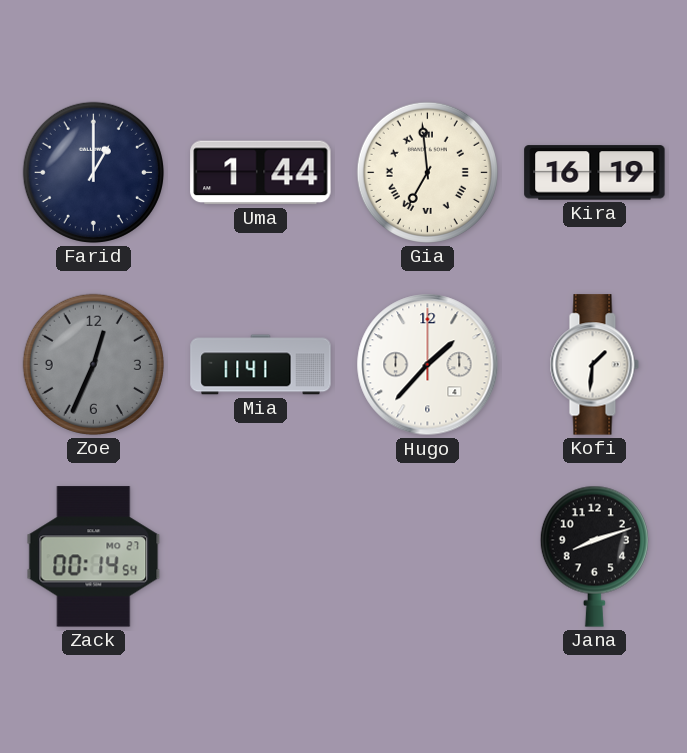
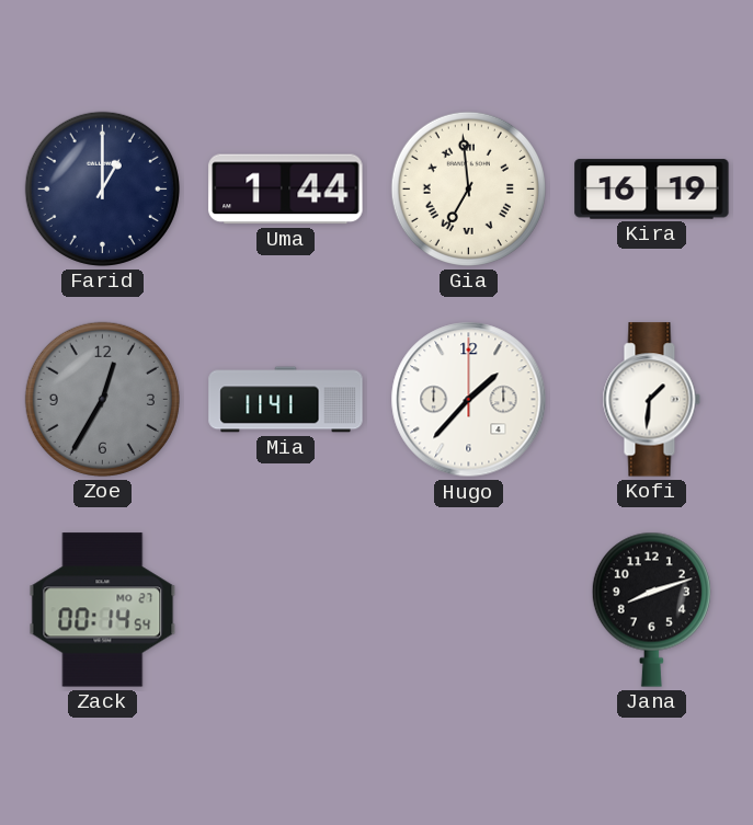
Zoe: 12:34 -> 12:35
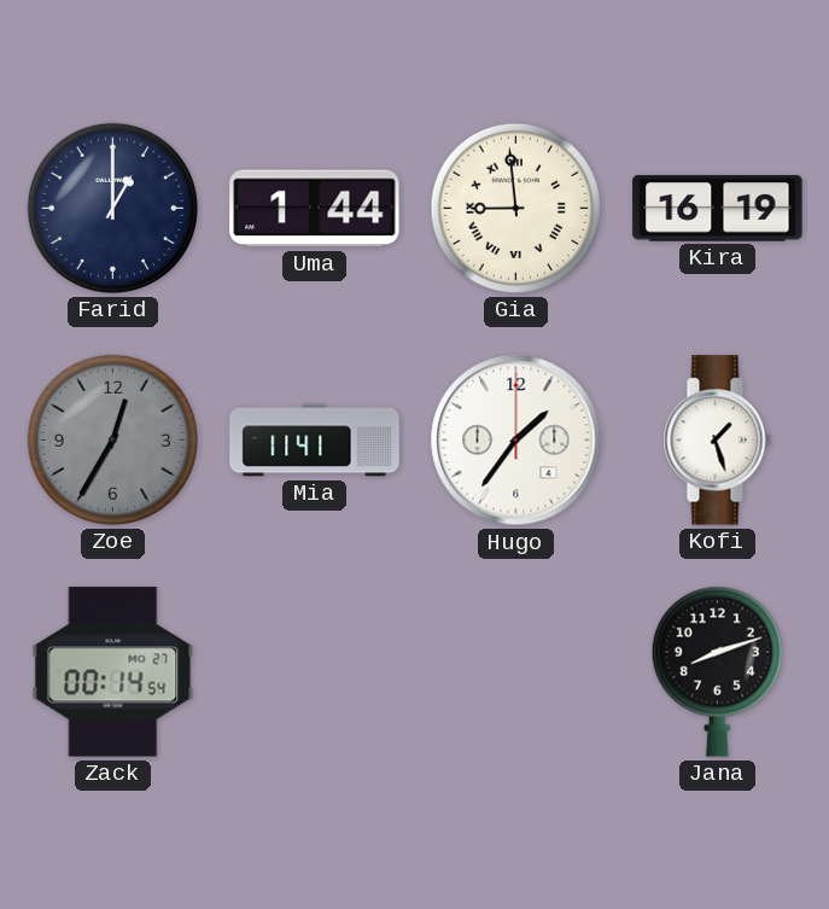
Gia: 6:59 -> 8:59
Hugo: 1:37 -> 1:36
Kofi: 1:31 -> 1:27
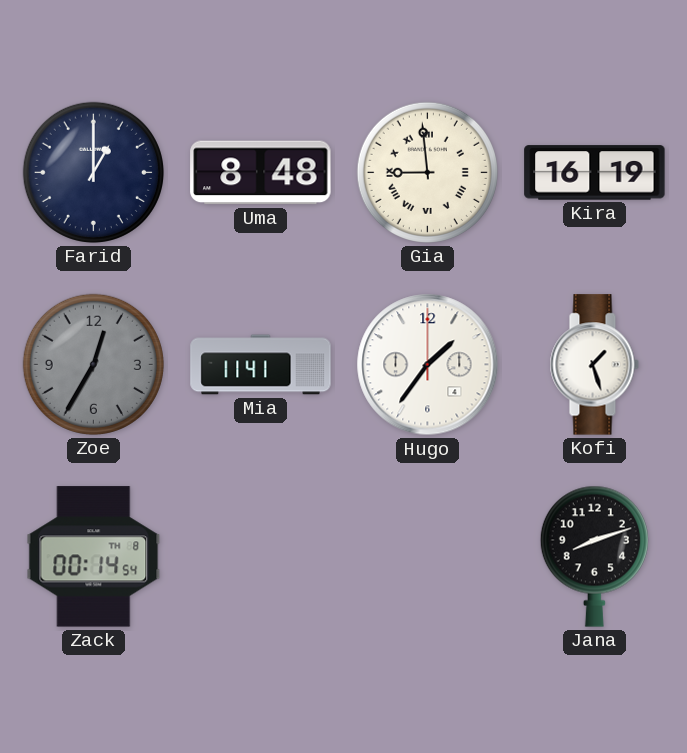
Uma: 1:44 -> 8:48
Zack date: MO 27 -> TH 8
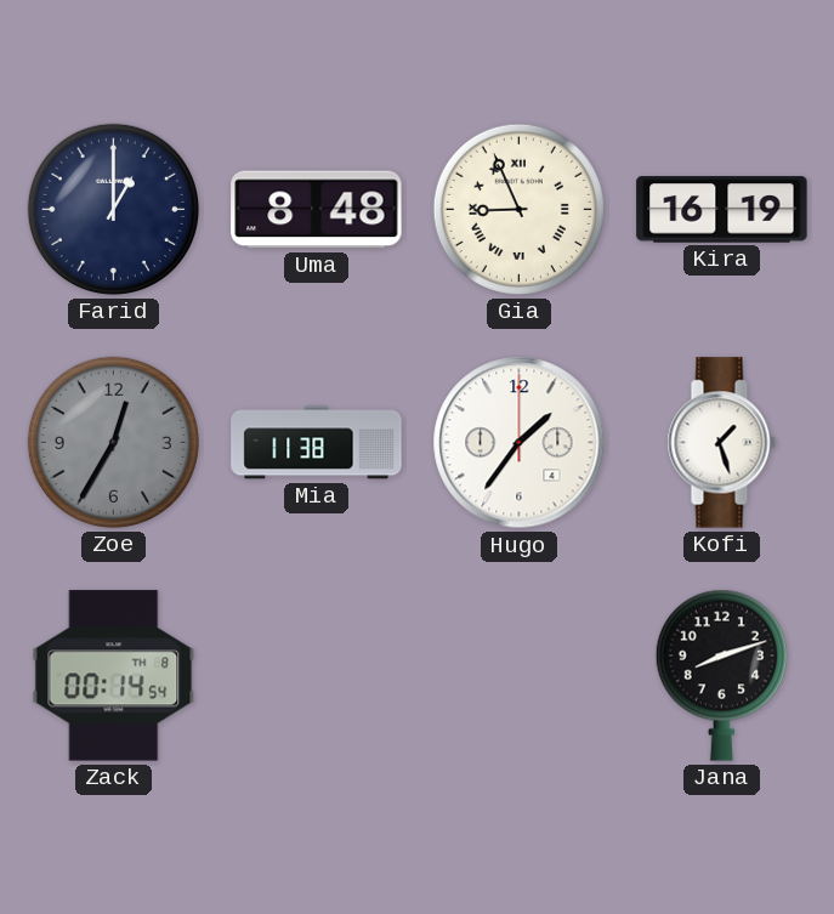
Gia: 8:59 -> 8:56
Mia: 11:41 -> 11:38
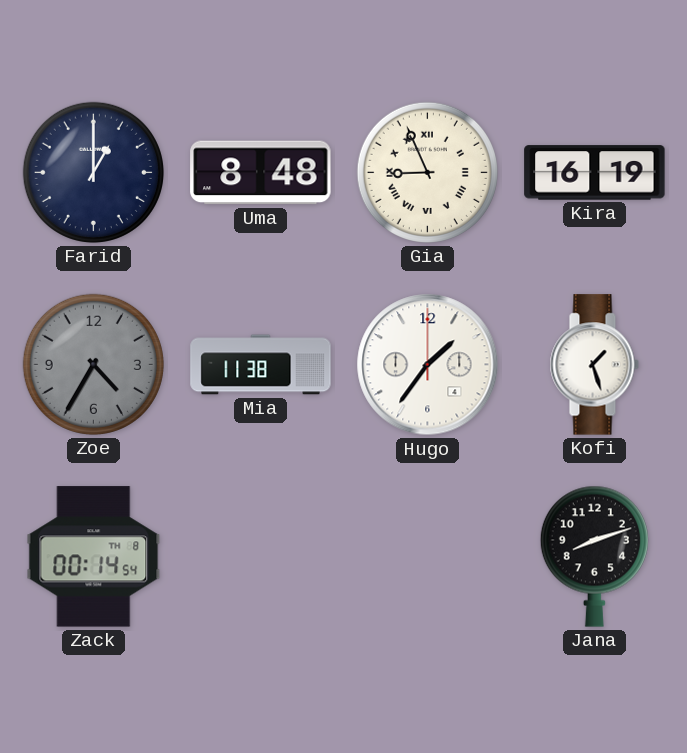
Zoe: 12:35 -> 4:35
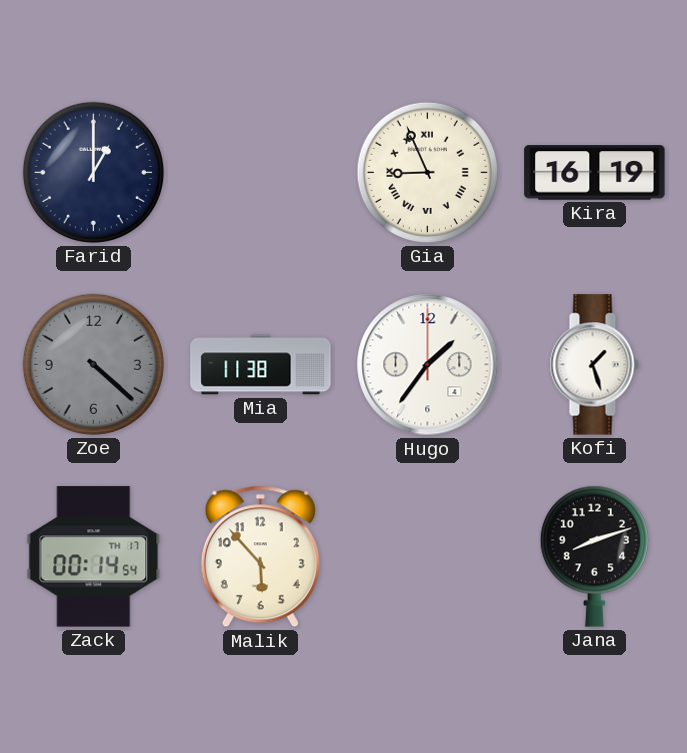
Uma: 8:48 -> none
Zoe: 4:35 -> 4:22
Zack date: TH 8 -> TH 17
Malik: none -> 5:53
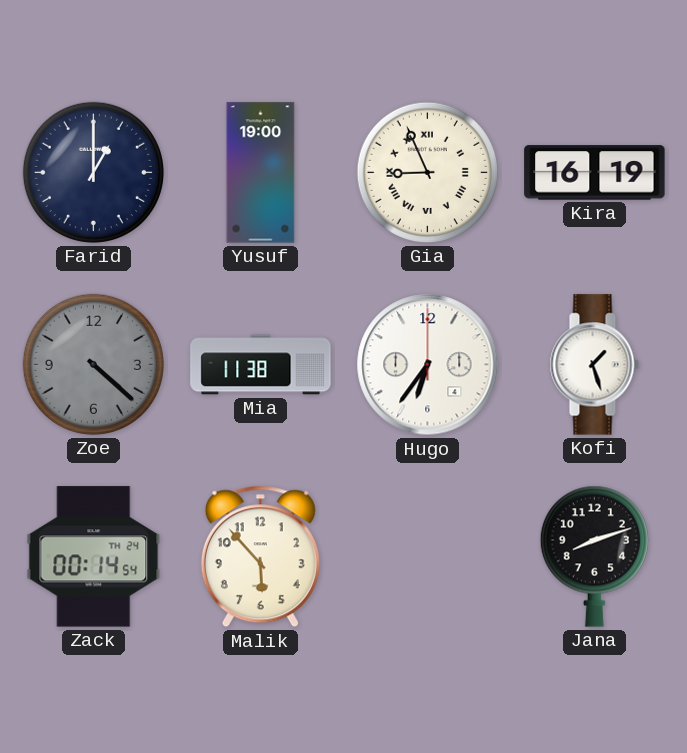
Yusuf: none -> 19:00
Hugo: 1:36 -> 6:36
Zack date: TH 17 -> TH 24
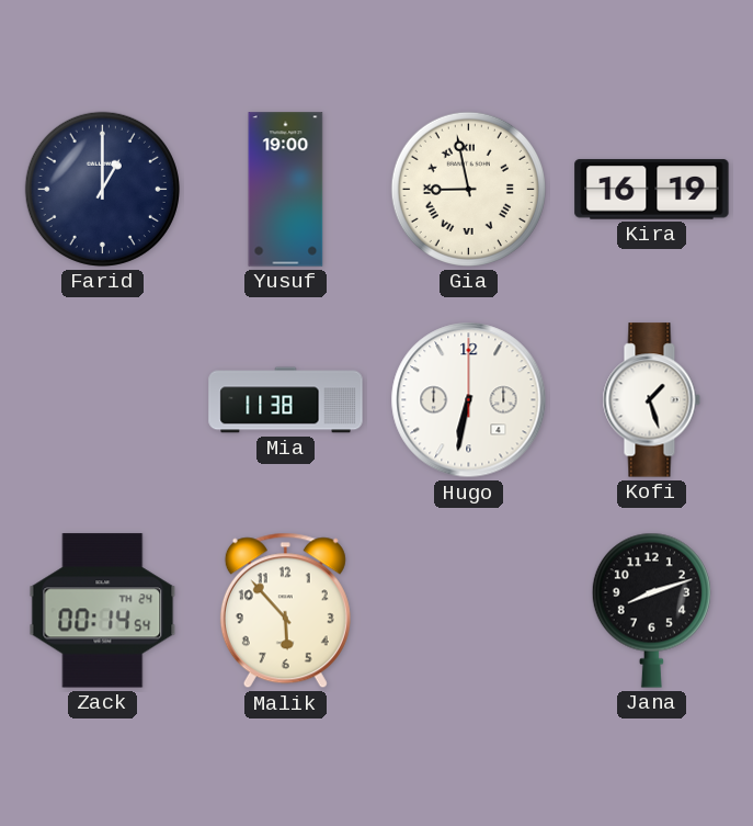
Gia: 8:56 -> 8:58
Zoe: 4:22 -> none
Hugo: 6:36 -> 6:32
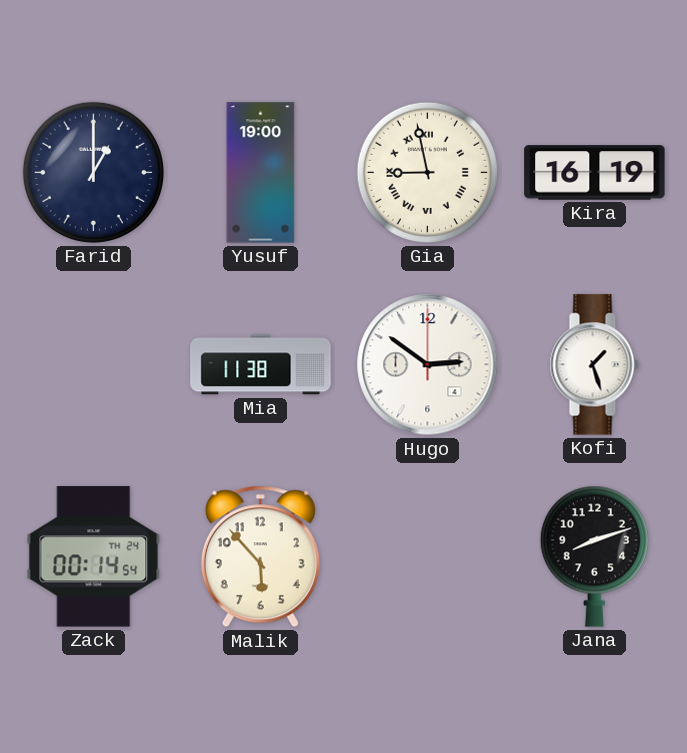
Hugo: 6:32 -> 2:51
